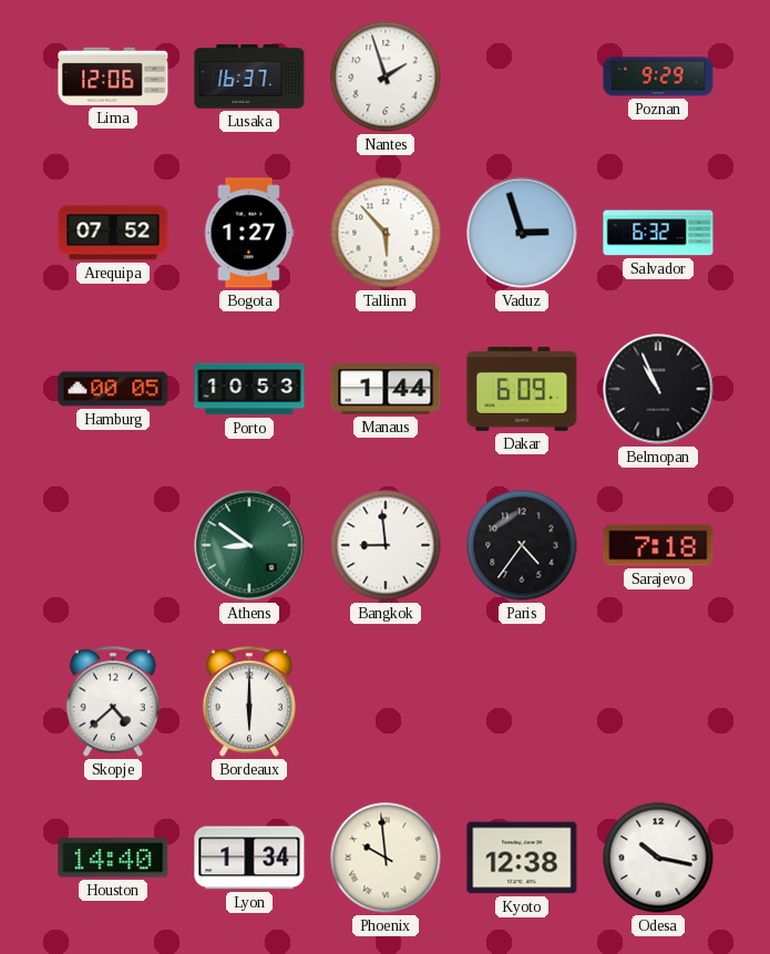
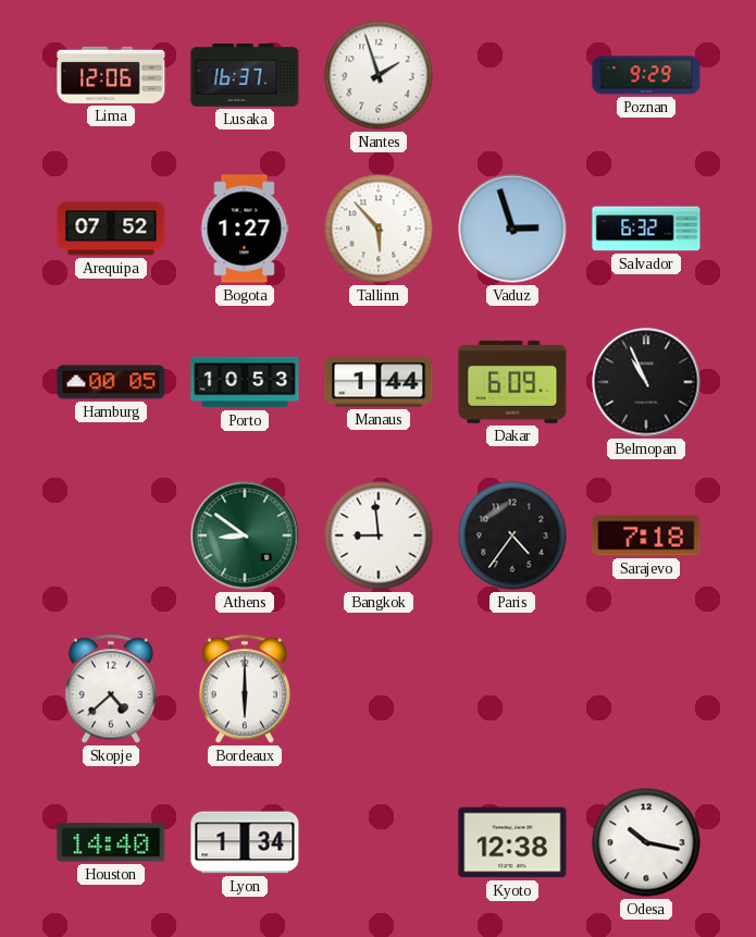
Phoenix: 9:59 -> none
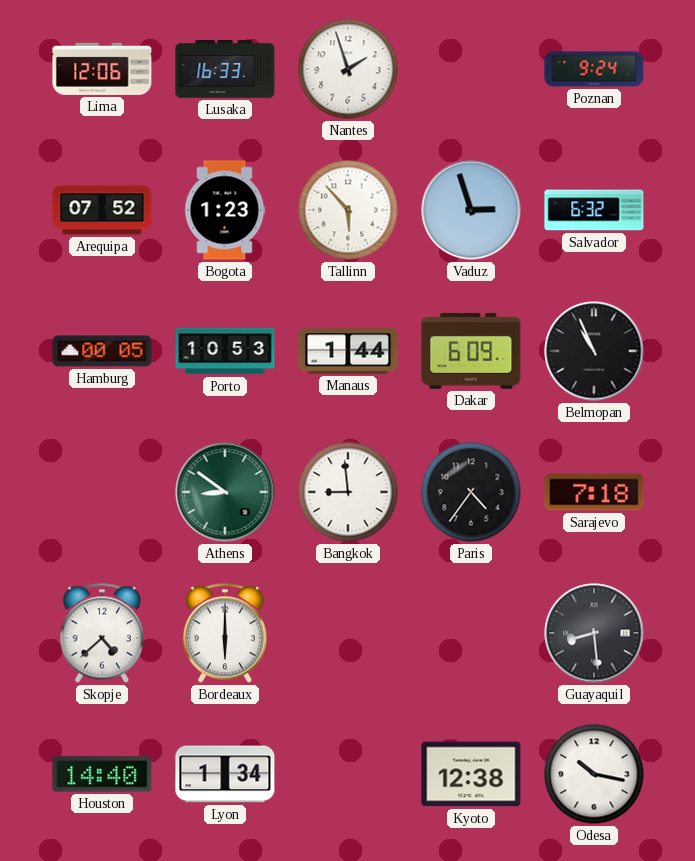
Lusaka: 16:37 -> 16:33
Poznan: 9:29 -> 9:24
Bogota: 1:27 -> 1:23
Guayaquil: none -> 8:29
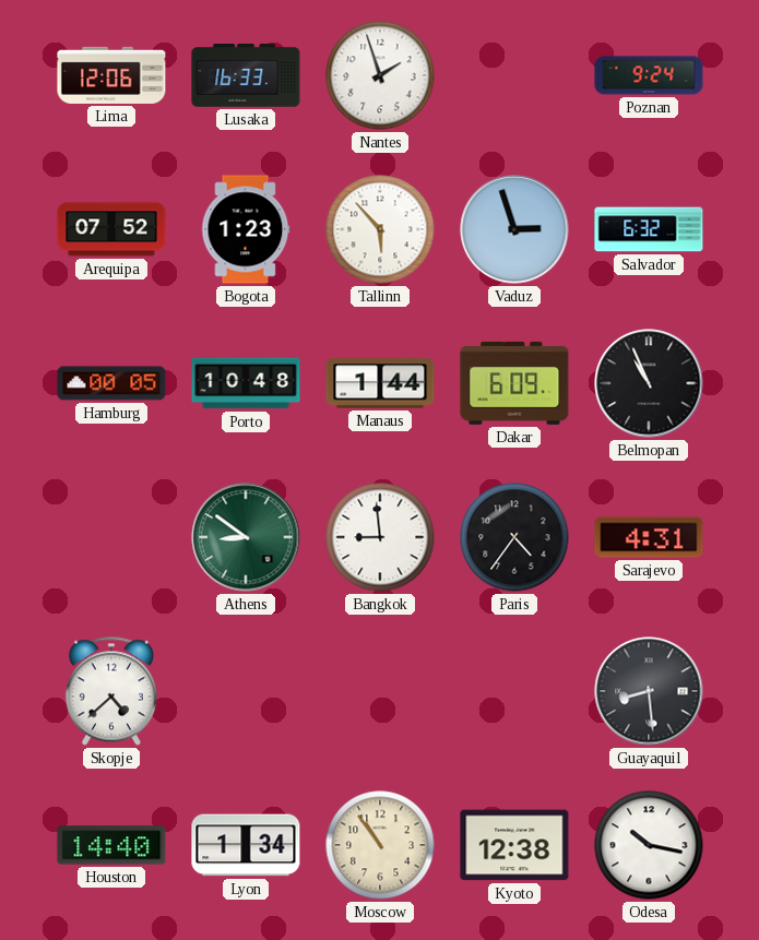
Porto: 10:53 -> 10:48
Sarajevo: 7:18 -> 4:31
Bordeaux: 6:00 -> none
Moscow: none -> 10:54
